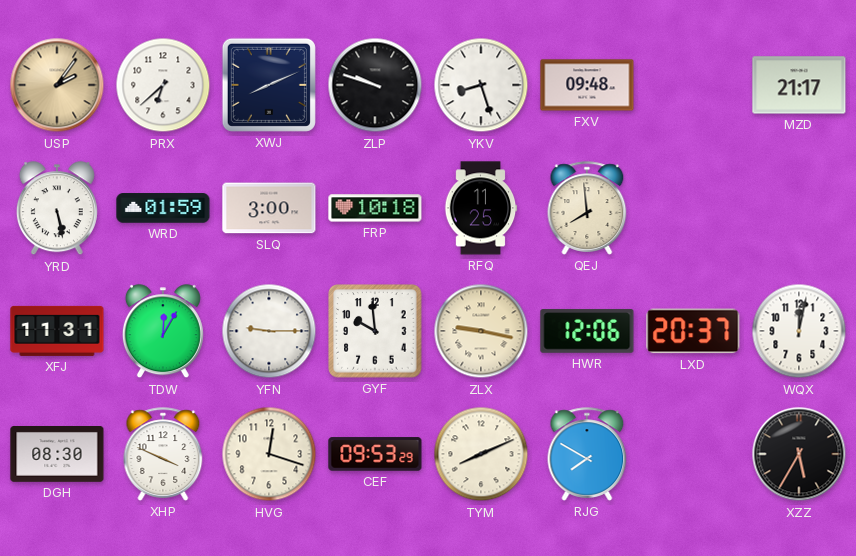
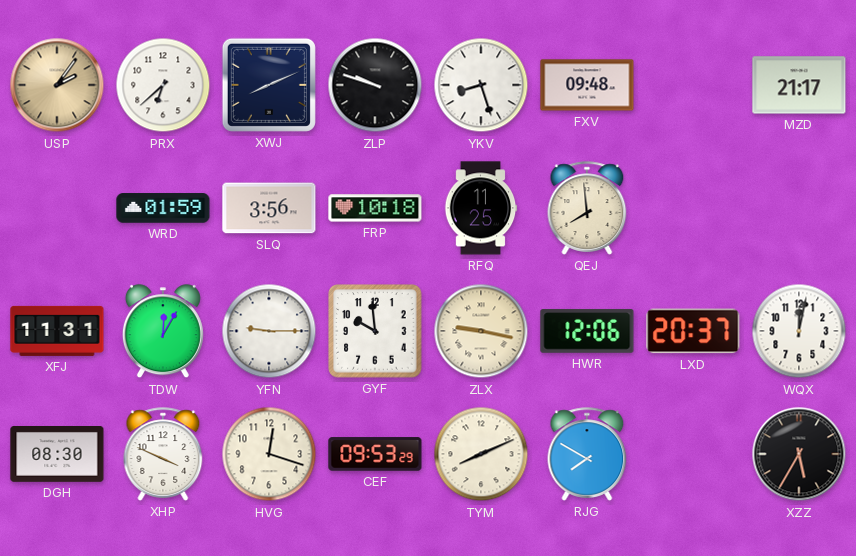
YRD: 5:28 -> none
SLQ: 3:00 -> 3:56
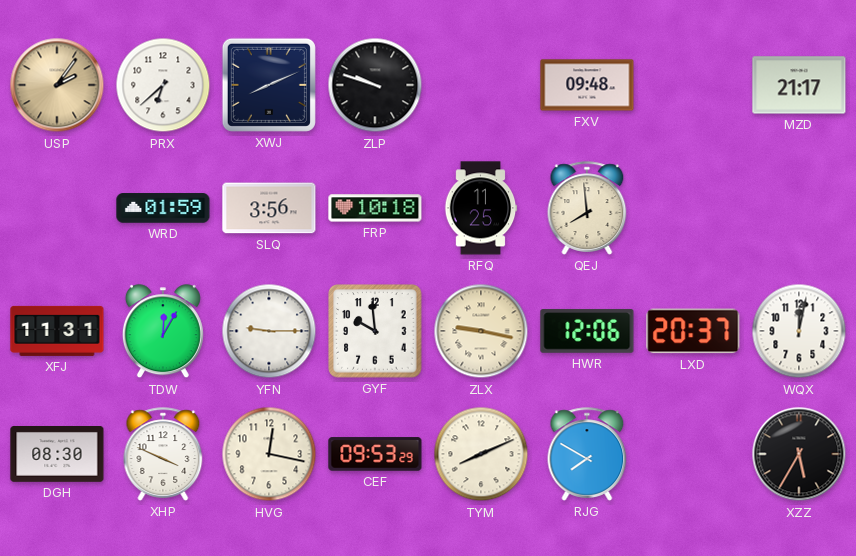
YKV: 8:27 -> none
HVG: 12:18 -> 12:17
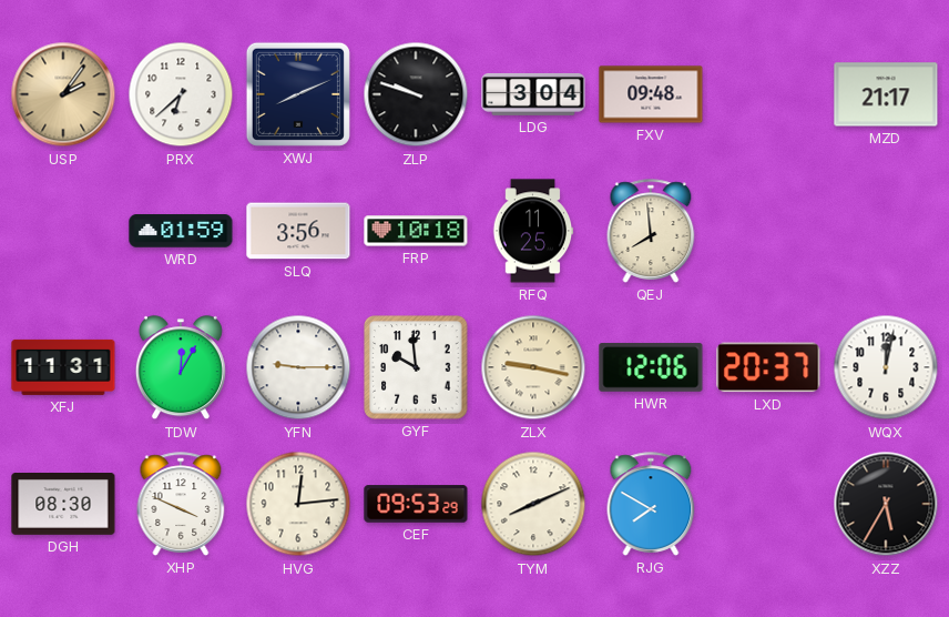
LDG: none -> 3:04
HVG: 12:17 -> 12:14
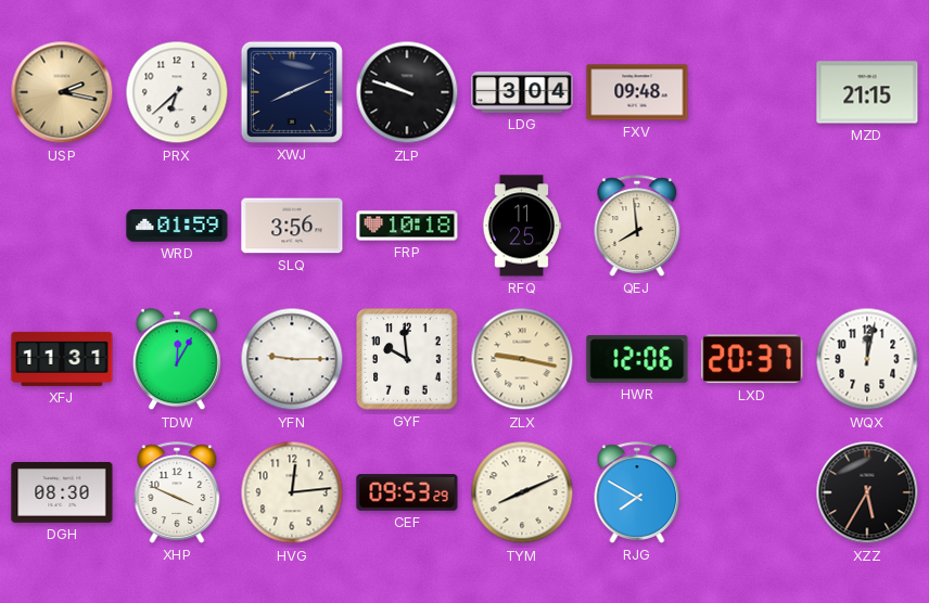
USP: 2:06 -> 2:17
MZD: 21:17 -> 21:15
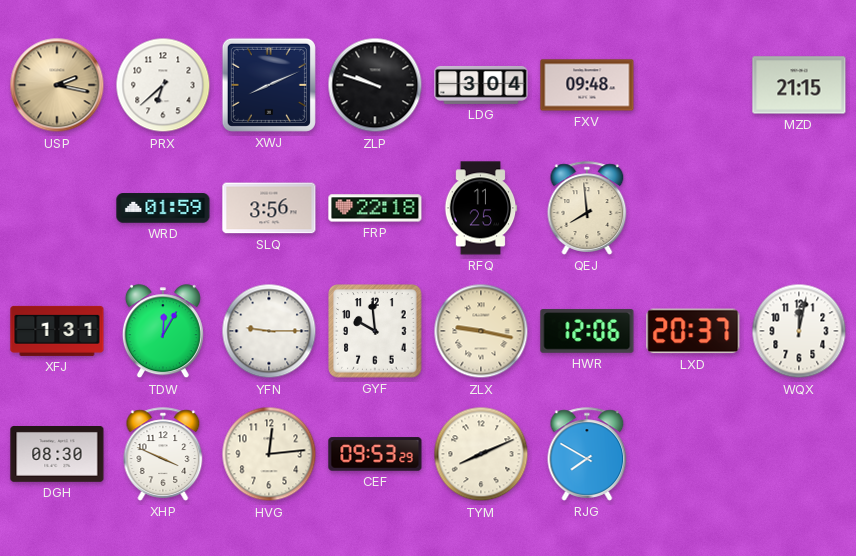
FRP: 10:18 -> 22:18
XFJ: 11:31 -> 1:31
XZZ: 5:35 -> none
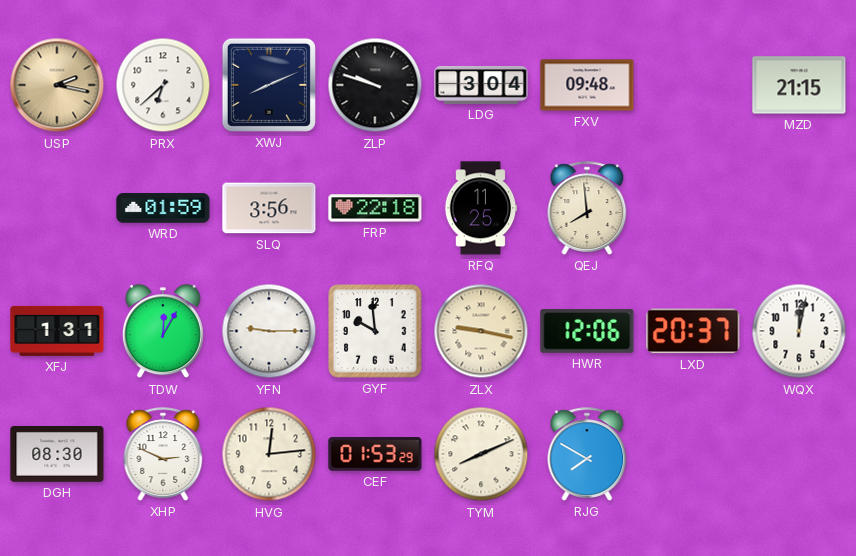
XHP: 3:49 -> 2:49
CEF: 09:53 -> 01:53
